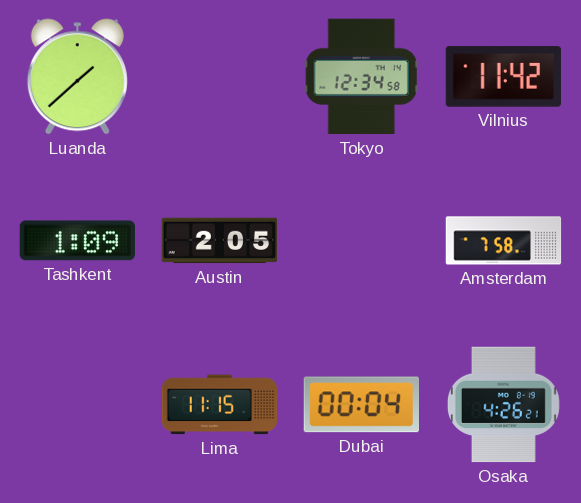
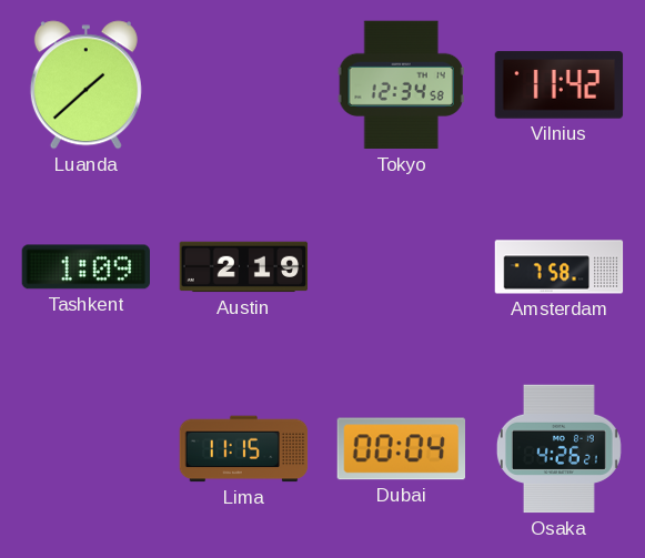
Austin: 2:05 -> 2:19
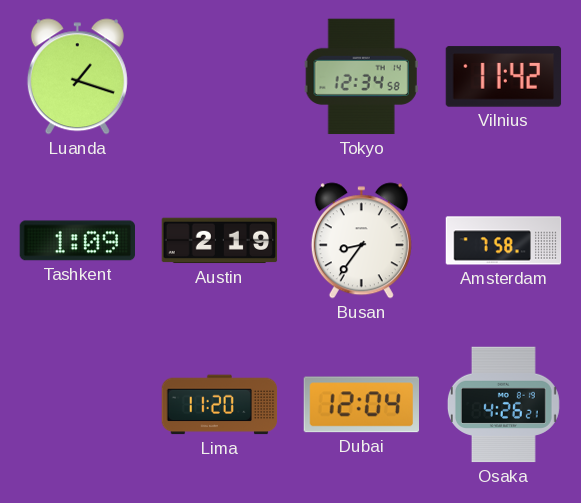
Luanda: 1:38 -> 1:18
Busan: none -> 8:36
Lima: 11:15 -> 11:20
Dubai: 00:04 -> 12:04
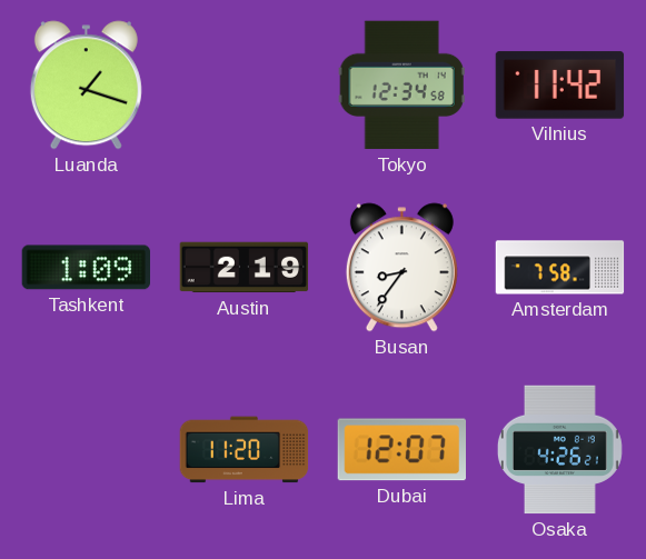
Dubai: 12:04 -> 12:07
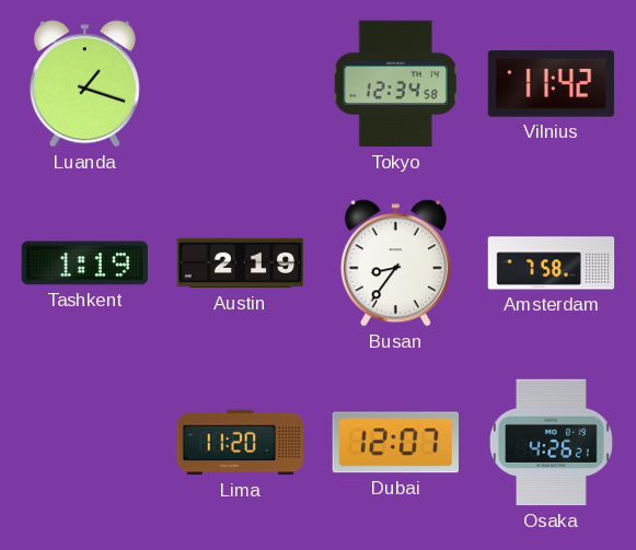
Tashkent: 1:09 -> 1:19
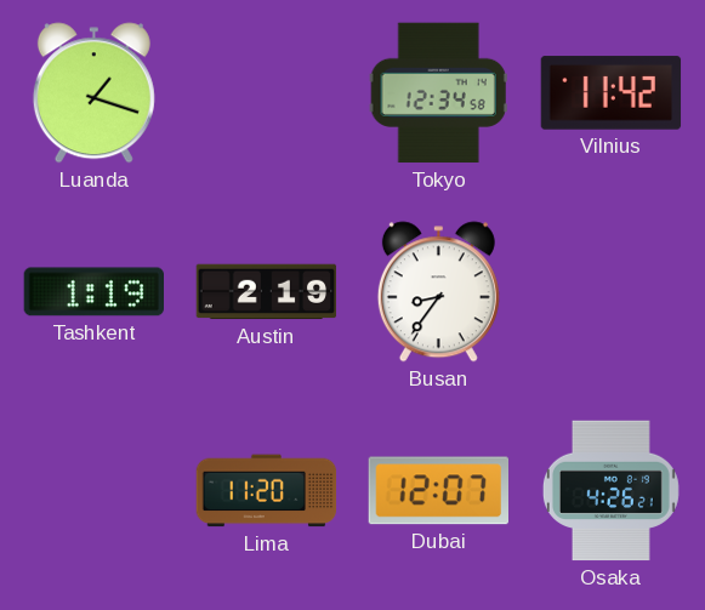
Amsterdam: 7:58 -> none
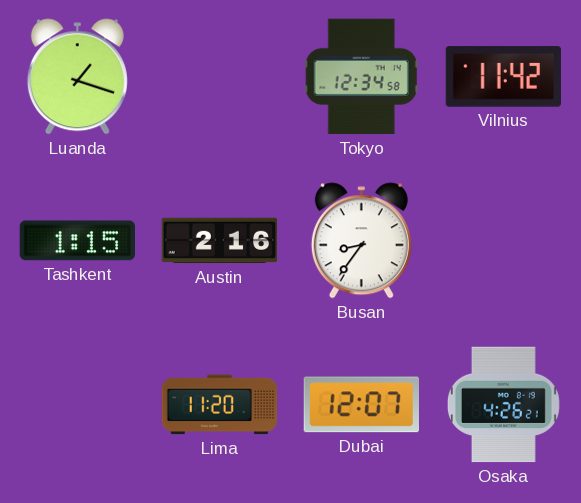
Tashkent: 1:19 -> 1:15
Austin: 2:19 -> 2:16
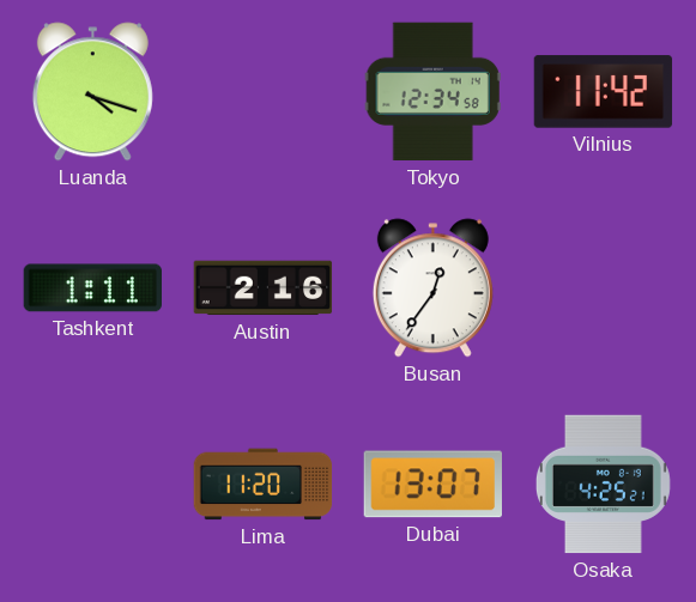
Luanda: 1:18 -> 4:18
Tashkent: 1:15 -> 1:11
Busan: 8:36 -> 12:36
Dubai: 12:07 -> 13:07
Osaka: 4:26 -> 4:25
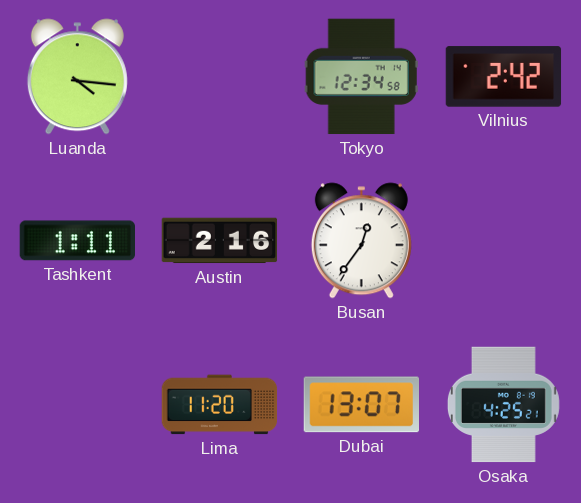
Luanda: 4:18 -> 4:16
Vilnius: 11:42 -> 2:42
